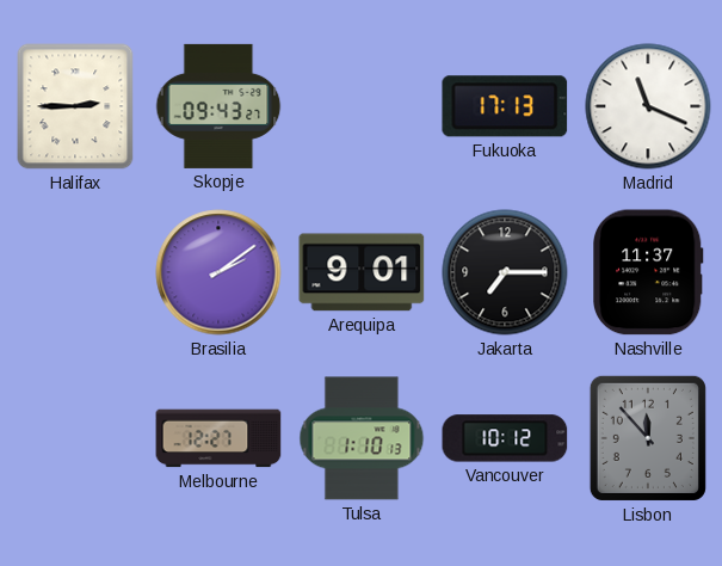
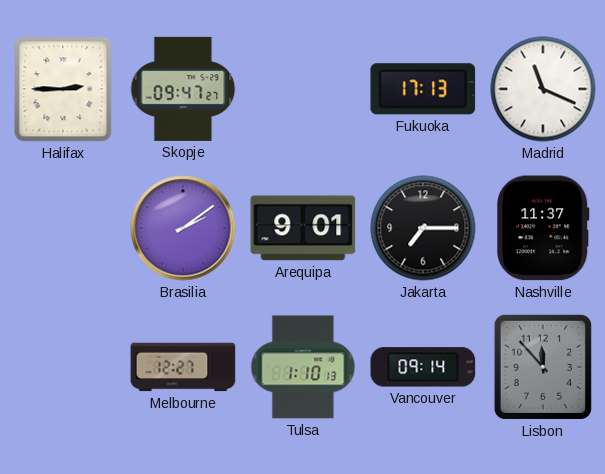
Skopje: 09:43 -> 09:47
Vancouver: 10:12 -> 09:14
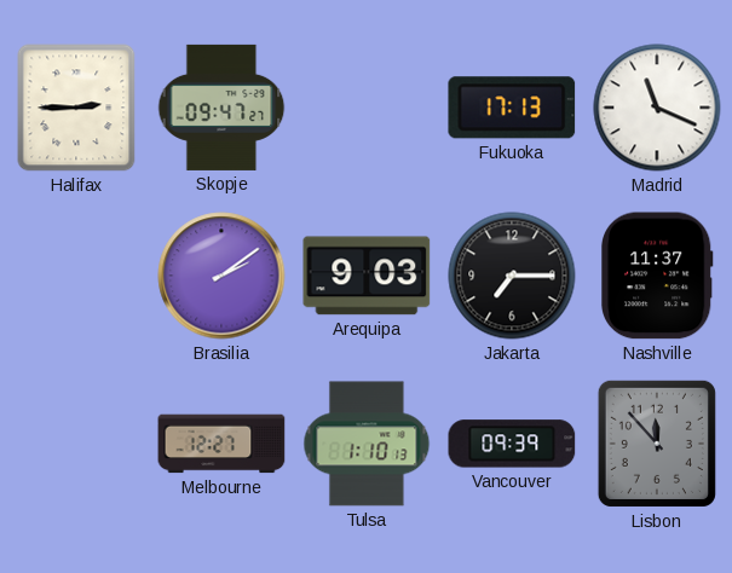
Arequipa: 9:01 -> 9:03
Vancouver: 09:14 -> 09:39
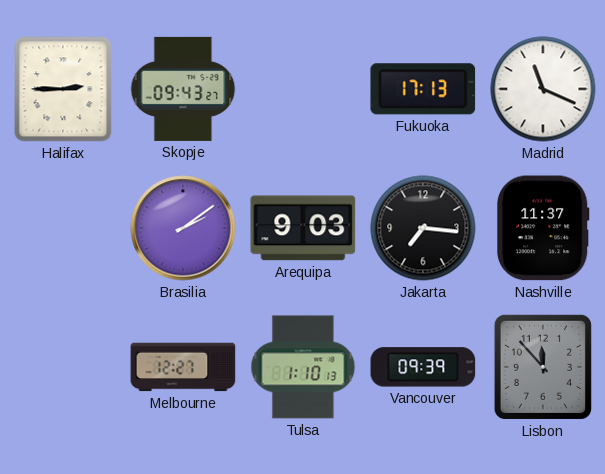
Skopje: 09:47 -> 09:43
Jakarta: 7:15 -> 7:16
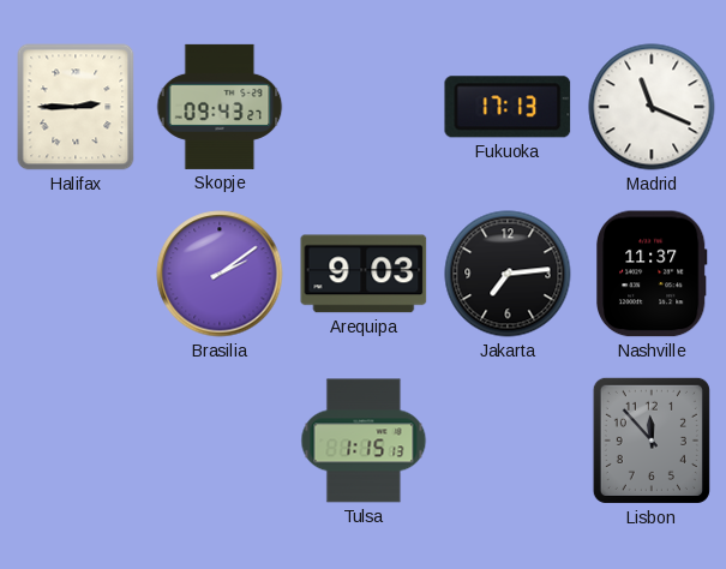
Jakarta: 7:16 -> 7:14
Melbourne: 12:27 -> none
Tulsa: 1:10 -> 1:15
Vancouver: 09:39 -> none
